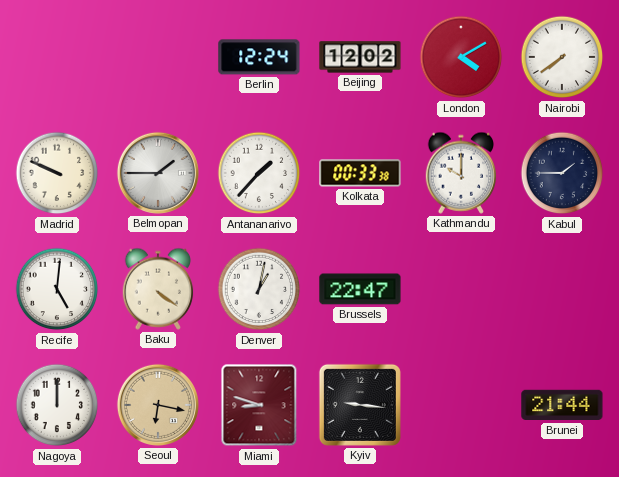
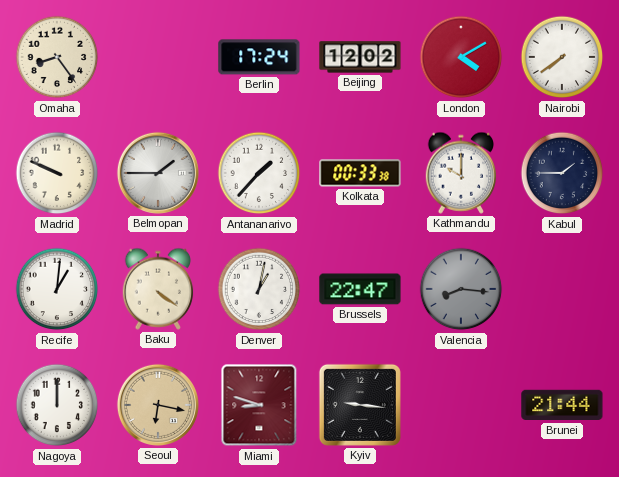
Omaha: none -> 8:24
Berlin: 12:24 -> 17:24
Recife: 5:01 -> 1:01
Valencia: none -> 8:16
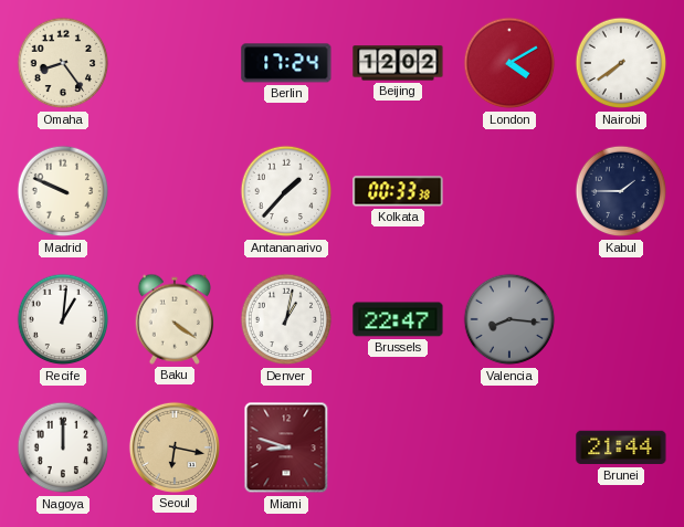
Belmopan: 1:45 -> none
Kathmandu: 10:00 -> none
Kyiv: 9:16 -> none
